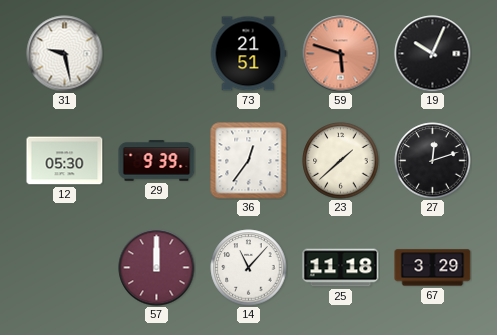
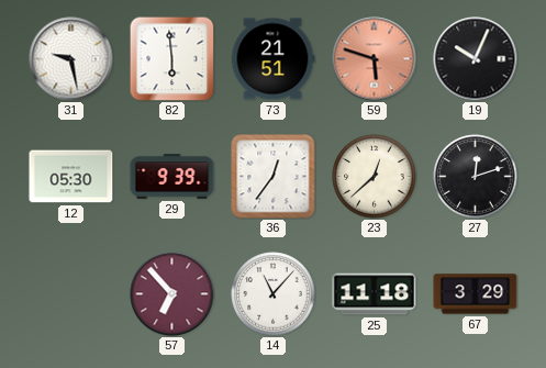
82: none -> 5:59
23: 1:38 -> 12:38
57: 12:00 -> 6:53
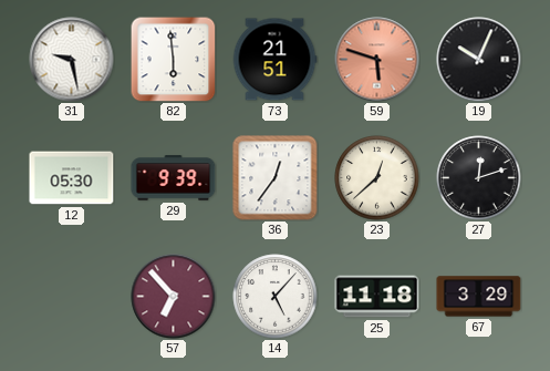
14: 11:07 -> 5:07
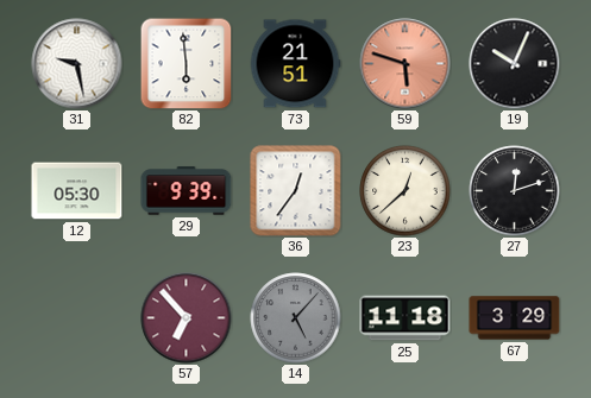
14 dial: white -> grey
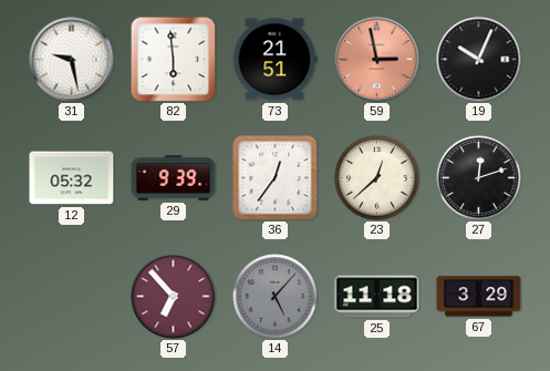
59: 5:48 -> 2:58
12: 05:30 -> 05:32
